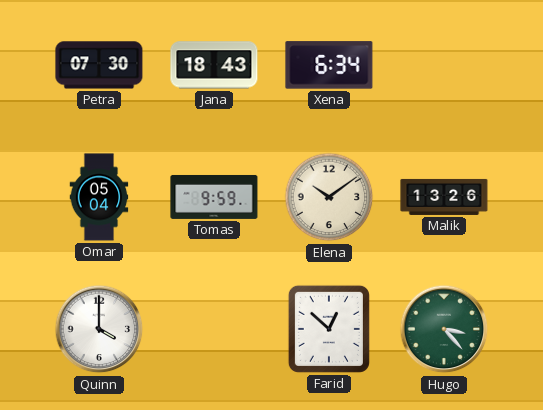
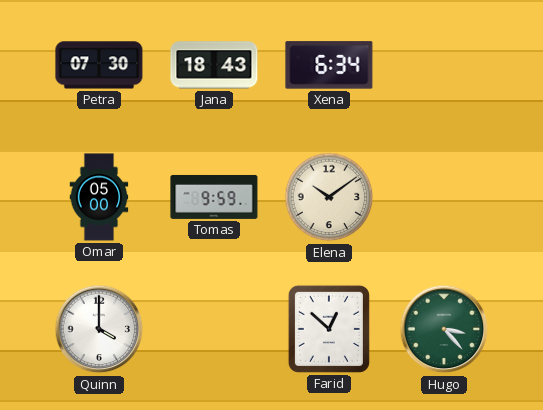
Omar: 05:04 -> 05:00
Malik: 13:26 -> none
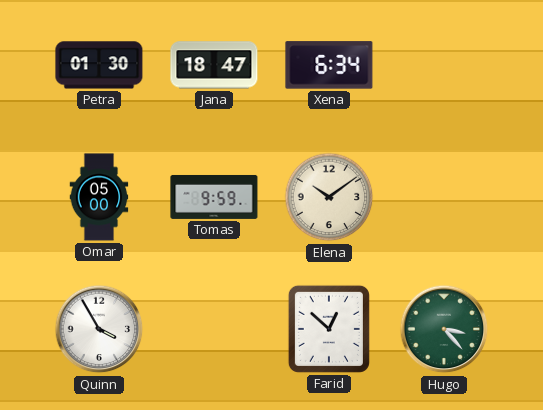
Petra: 07:30 -> 01:30
Jana: 18:43 -> 18:47
Quinn: 4:00 -> 3:55
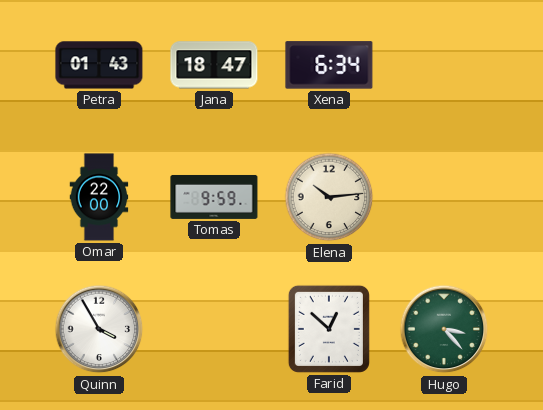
Petra: 01:30 -> 01:43
Omar: 05:00 -> 22:00
Elena: 10:09 -> 10:14
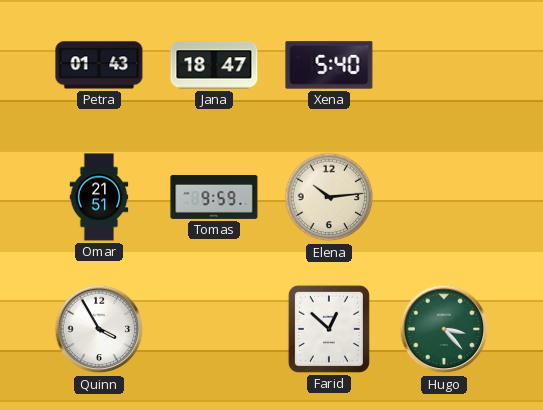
Xena: 6:34 -> 5:40
Omar: 22:00 -> 21:51
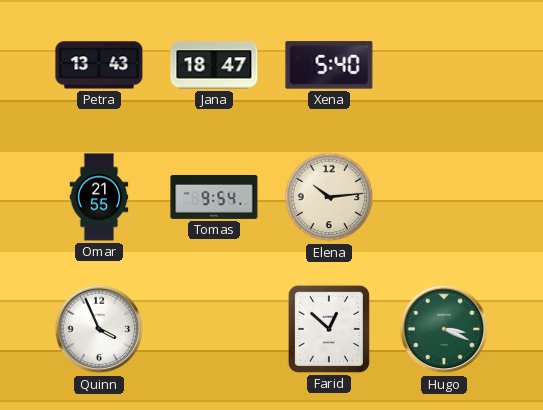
Petra: 01:43 -> 13:43
Omar: 21:51 -> 21:55
Tomas: 9:59 -> 9:54
Quinn: 3:55 -> 3:56
Hugo: 3:23 -> 3:19
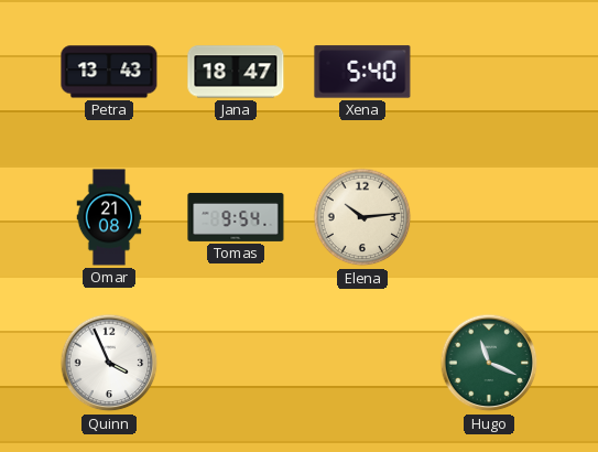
Omar: 21:55 -> 21:08
Farid: 12:52 -> none
Hugo: 3:19 -> 11:19
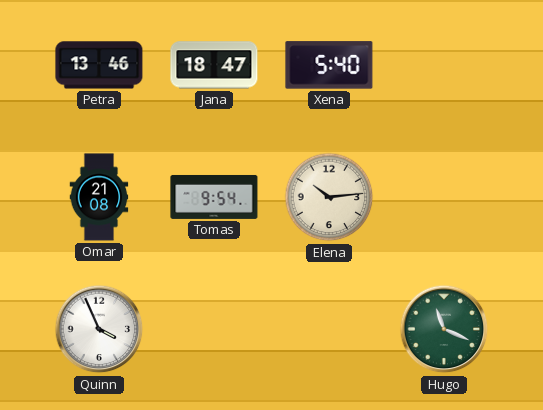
Petra: 13:43 -> 13:46
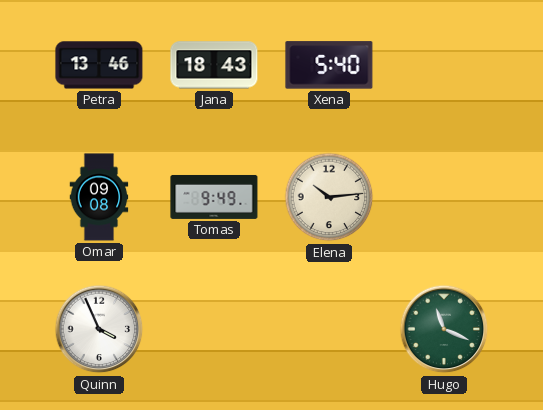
Jana: 18:47 -> 18:43
Omar: 21:08 -> 09:08
Tomas: 9:54 -> 9:49
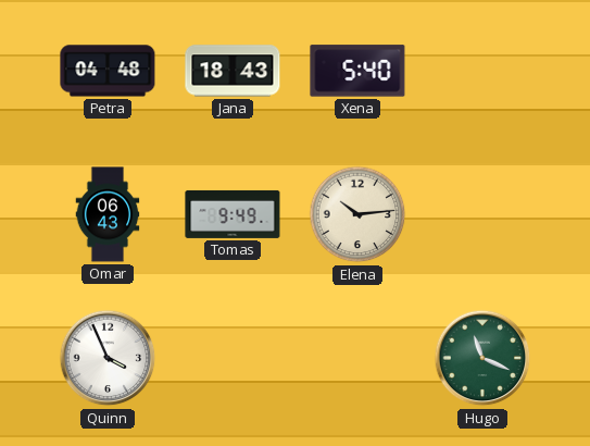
Petra: 13:46 -> 04:48
Omar: 09:08 -> 06:43
